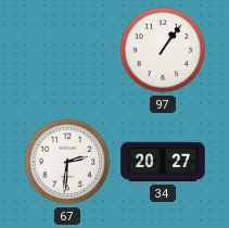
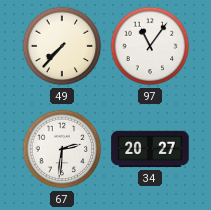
49: none -> 7:37
97: 1:06 -> 11:06
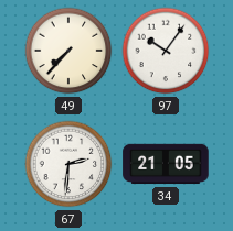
97: 11:06 -> 10:06
34: 20:27 -> 21:05
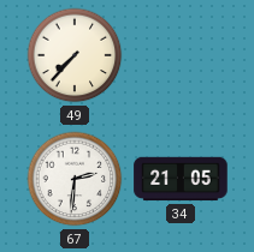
97: 10:06 -> none
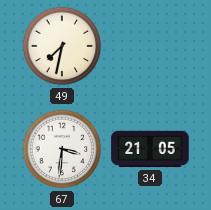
49: 7:37 -> 7:32
67: 2:31 -> 3:31
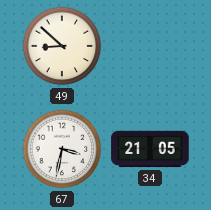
49: 7:32 -> 8:52
67: 3:31 -> 3:32
